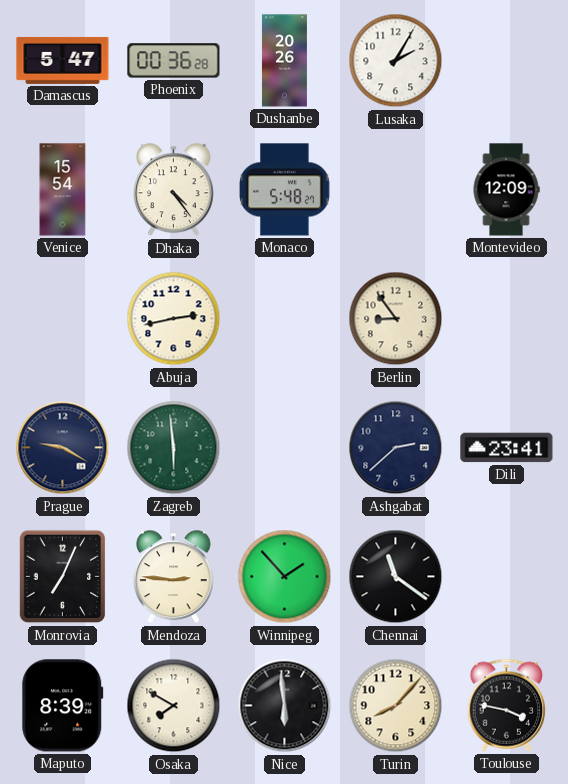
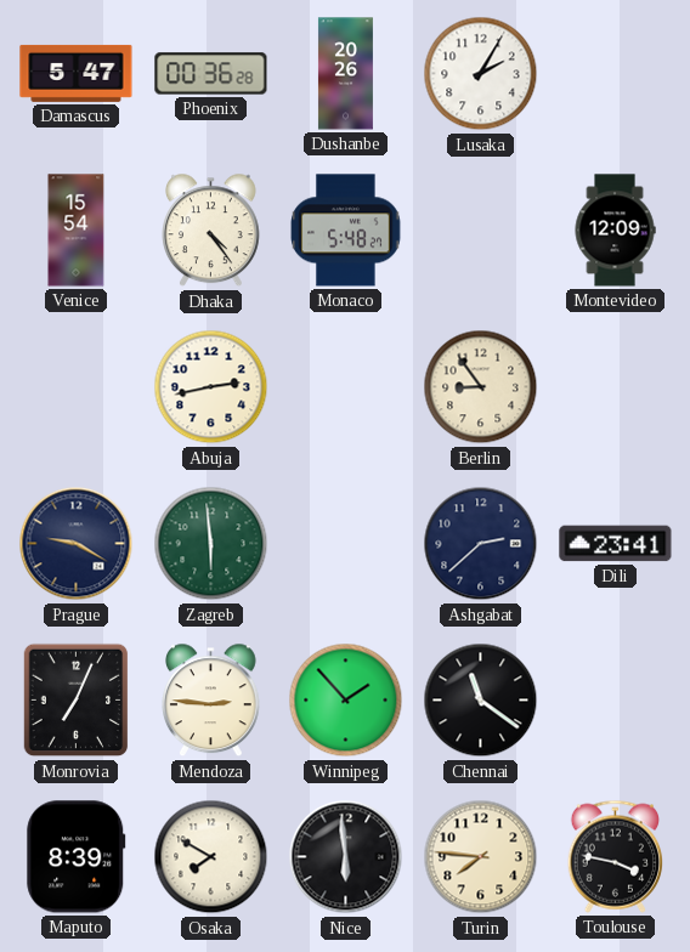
Turin: 8:07 -> 7:46
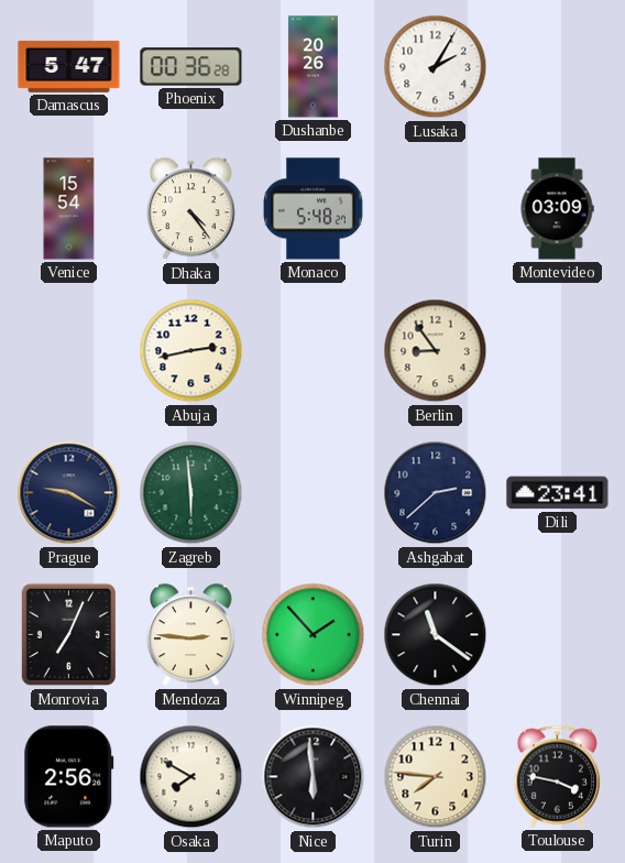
Montevideo: 12:09 -> 03:09
Maputo: 8:39 -> 2:56
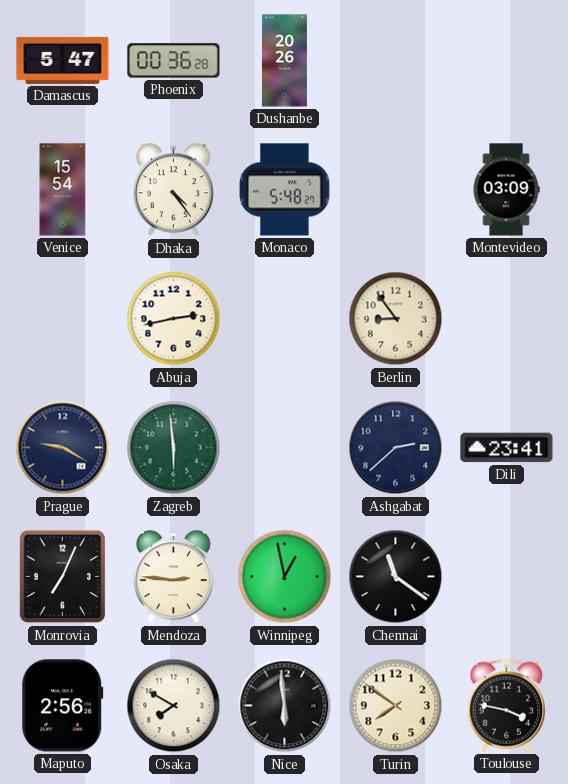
Lusaka: 2:05 -> none
Winnipeg: 1:53 -> 12:58
Turin: 7:46 -> 7:51
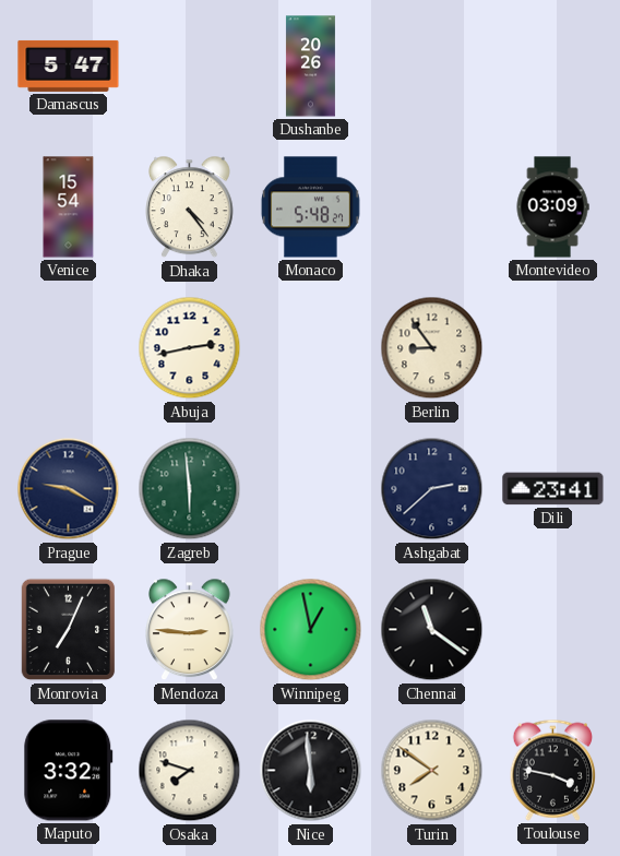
Phoenix: 00:36 -> none
Maputo: 2:56 -> 3:32
Osaka: 7:50 -> 7:48
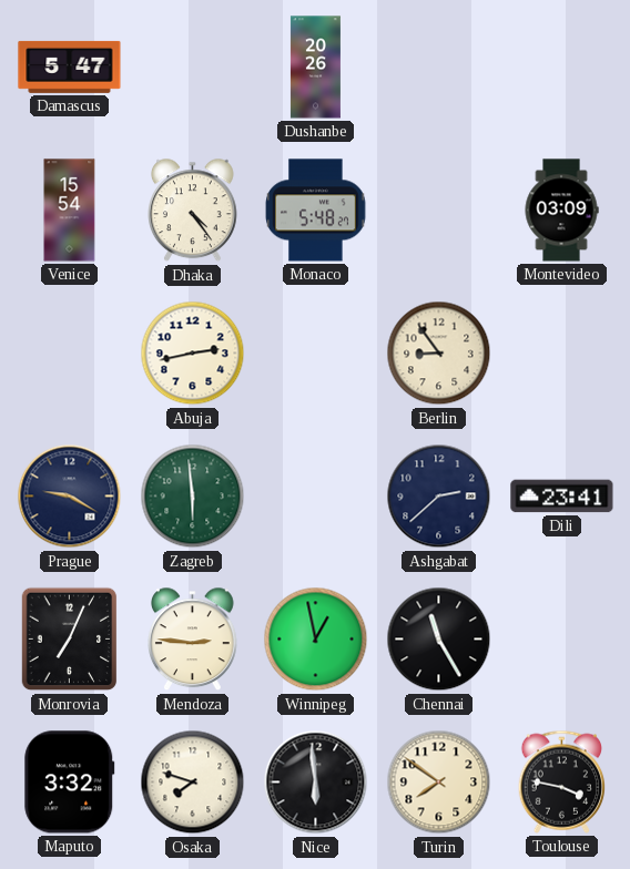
Chennai: 11:21 -> 11:25
